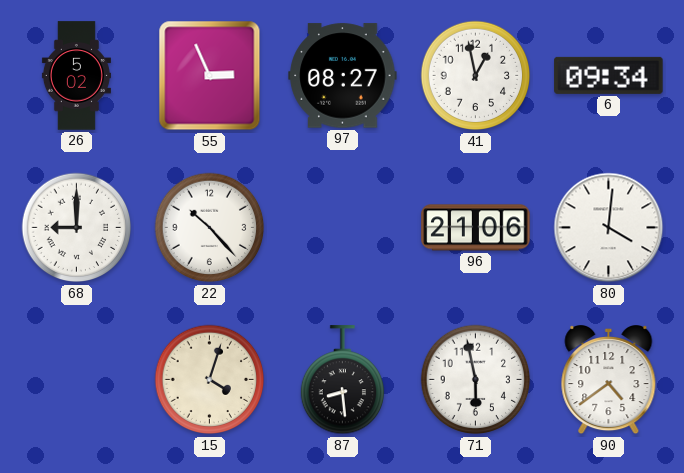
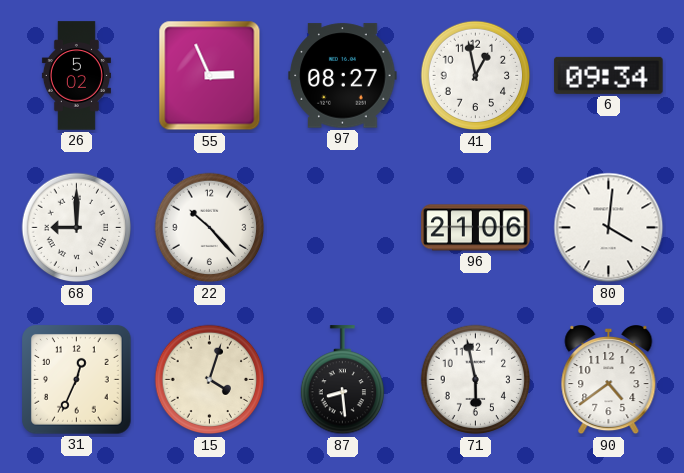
31: none -> 12:34
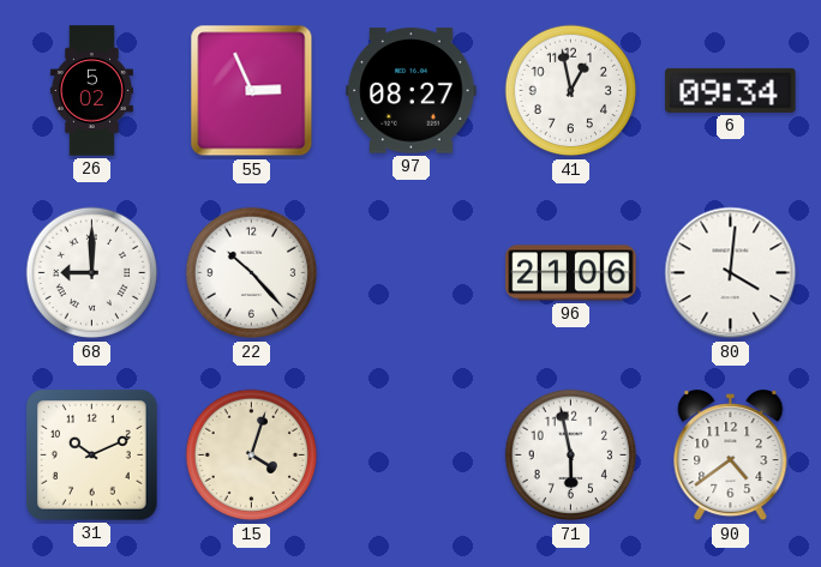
31: 12:34 -> 10:11
87: 8:29 -> none
